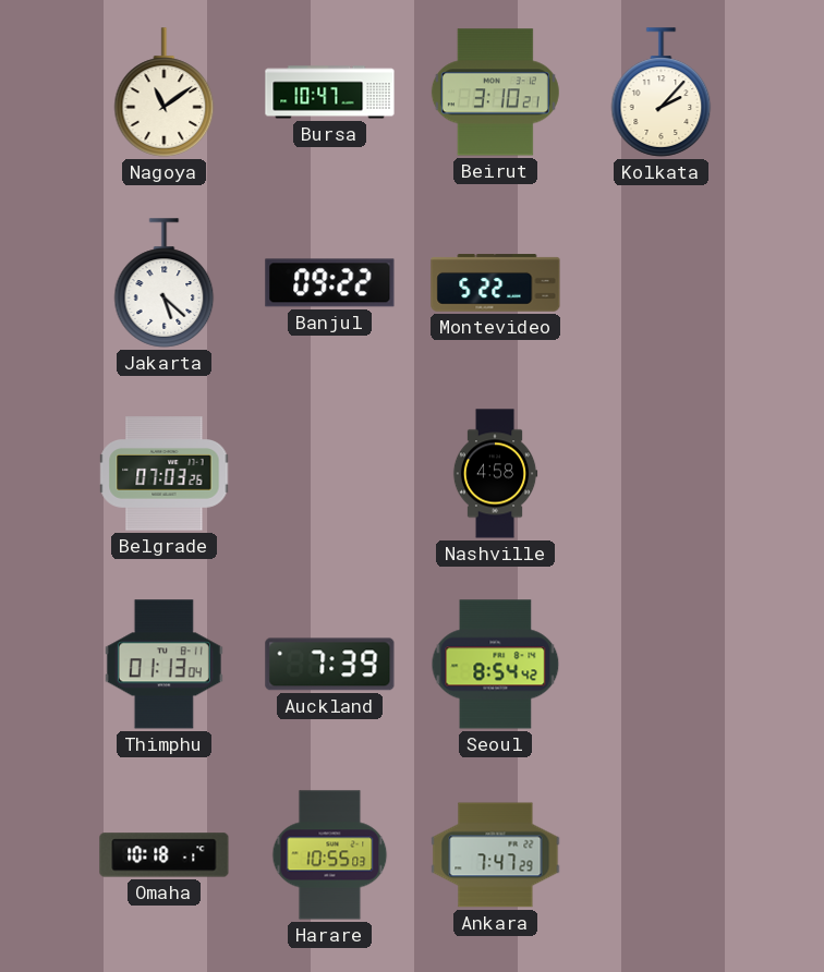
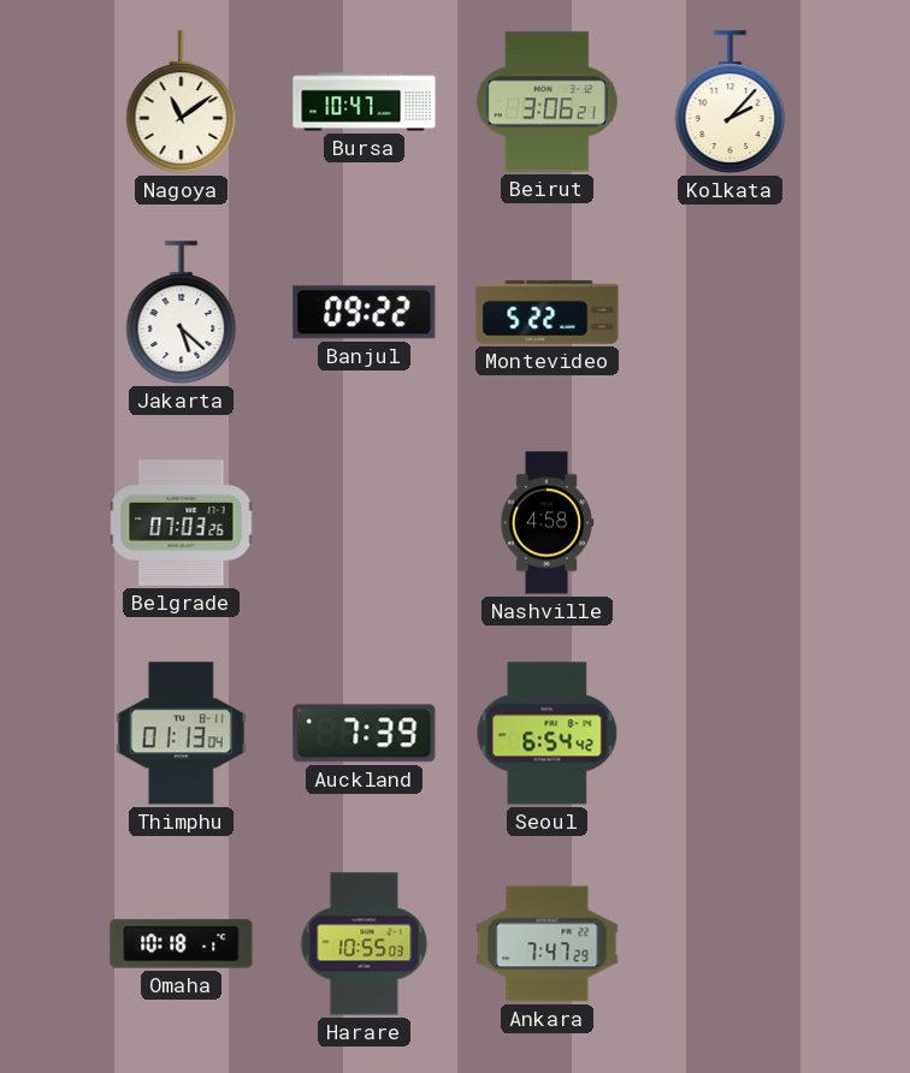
Beirut: 3:10 -> 3:06
Seoul: 8:54 -> 6:54
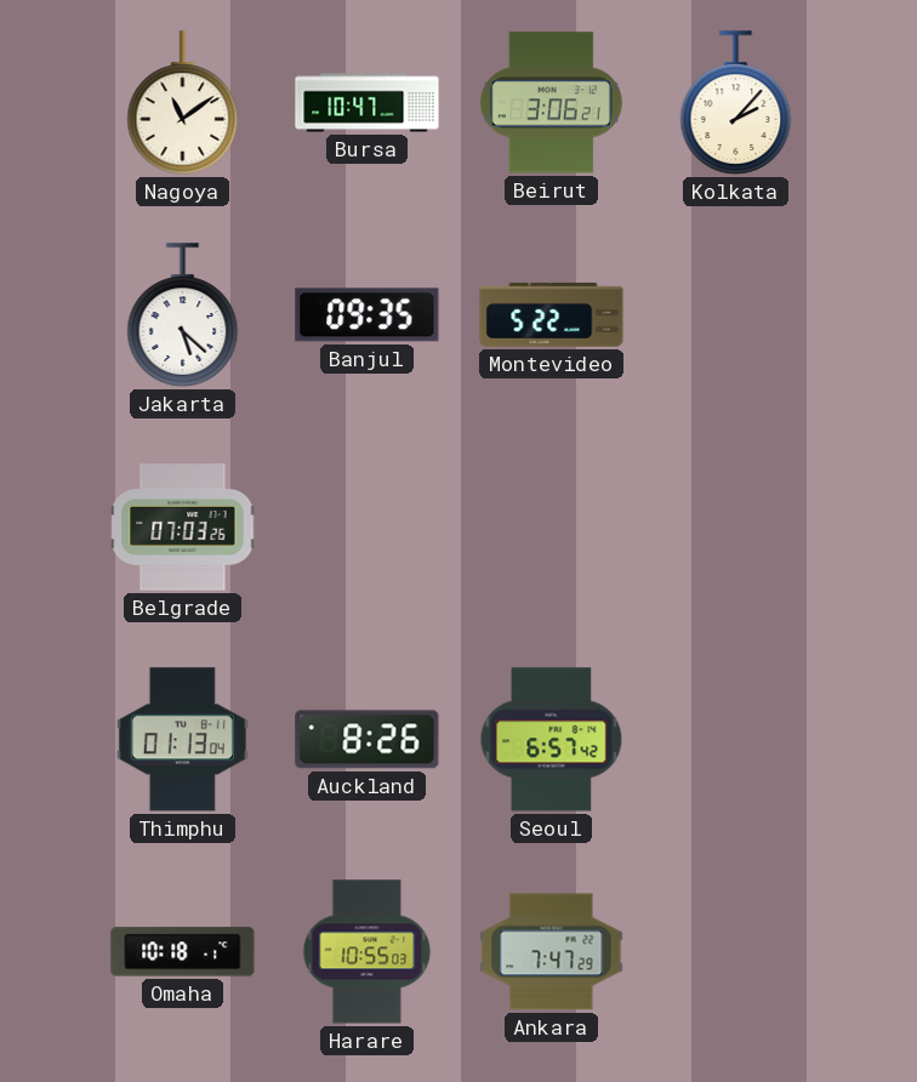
Banjul: 09:22 -> 09:35
Nashville: 4:58 -> none
Auckland: 7:39 -> 8:26
Seoul: 6:54 -> 6:57
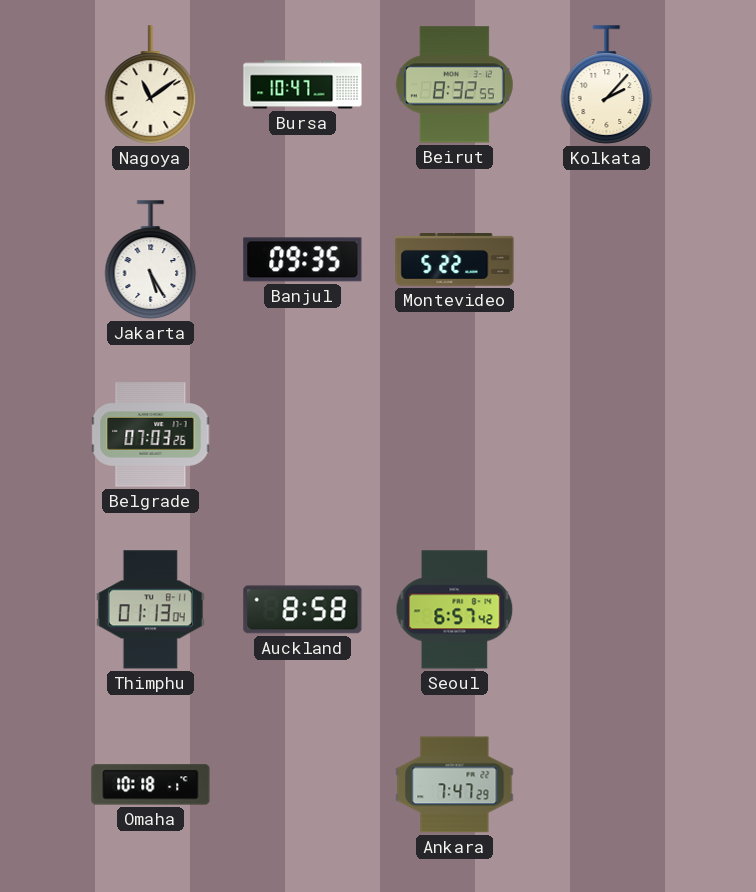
Beirut: 3:06 -> 8:32
Jakarta: 5:22 -> 5:25
Auckland: 8:26 -> 8:58
Harare: 10:55 -> none
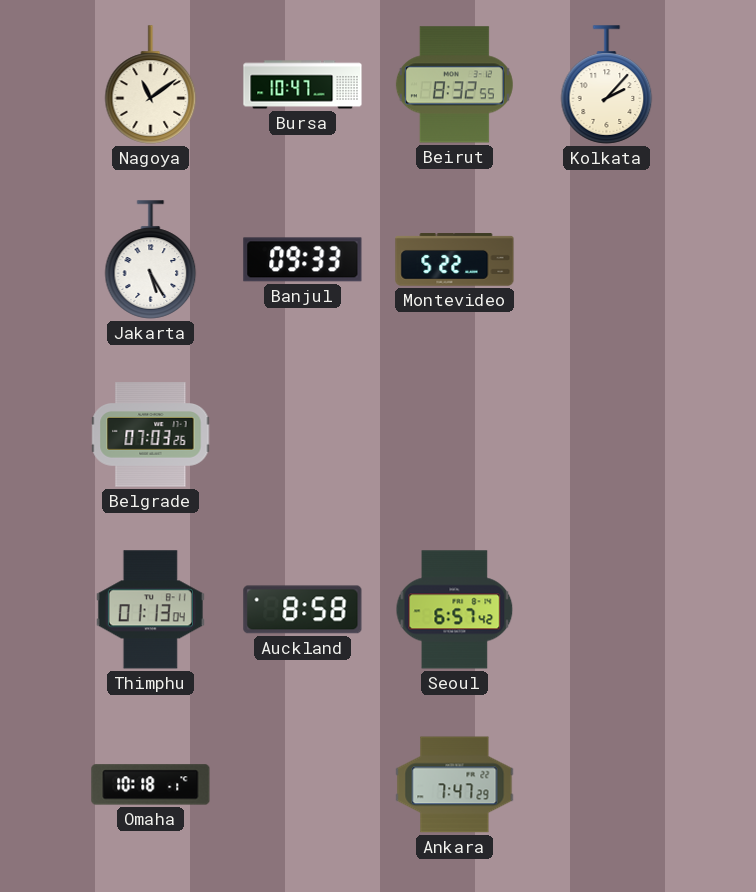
Banjul: 09:35 -> 09:33
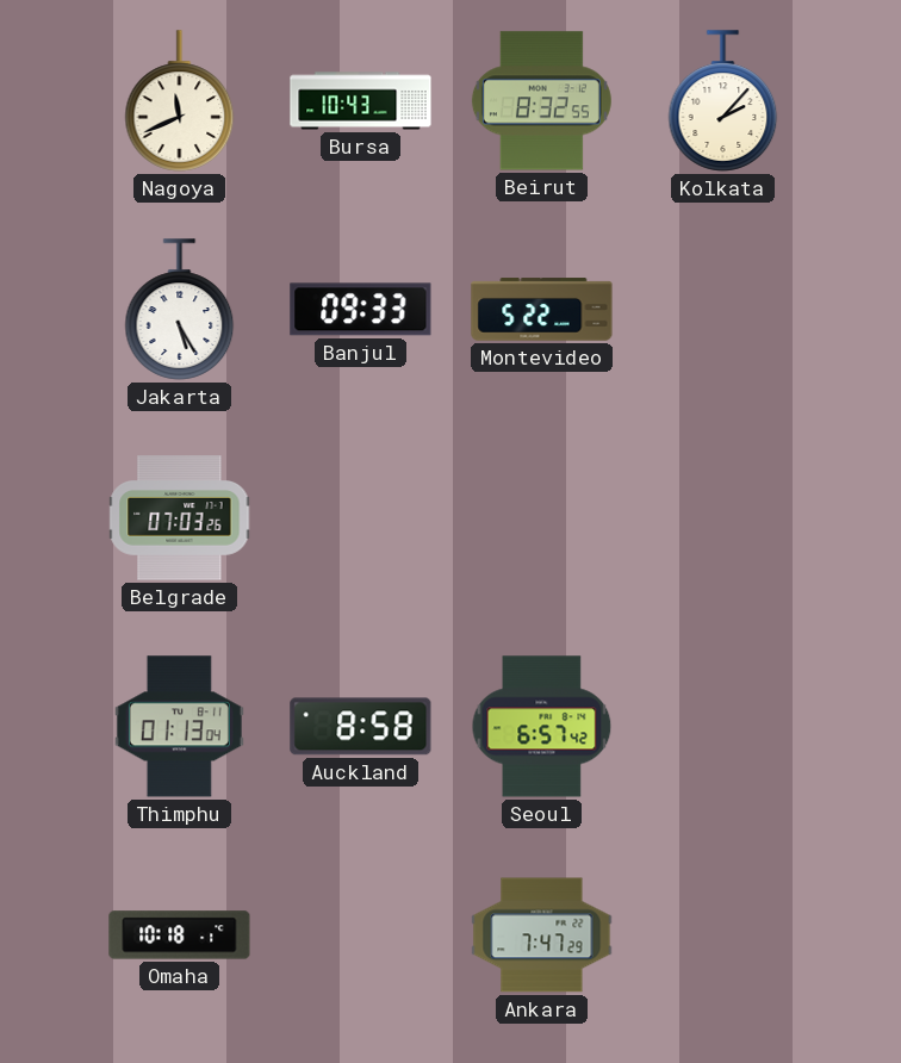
Nagoya: 11:09 -> 11:41
Bursa: 10:47 -> 10:43
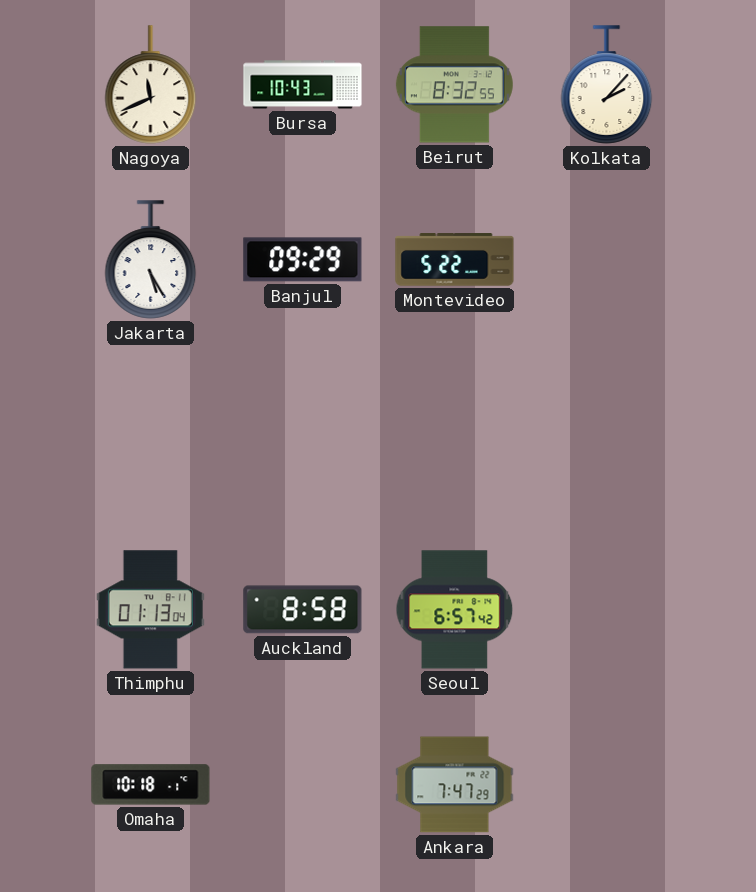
Banjul: 09:33 -> 09:29
Belgrade: 07:03 -> none
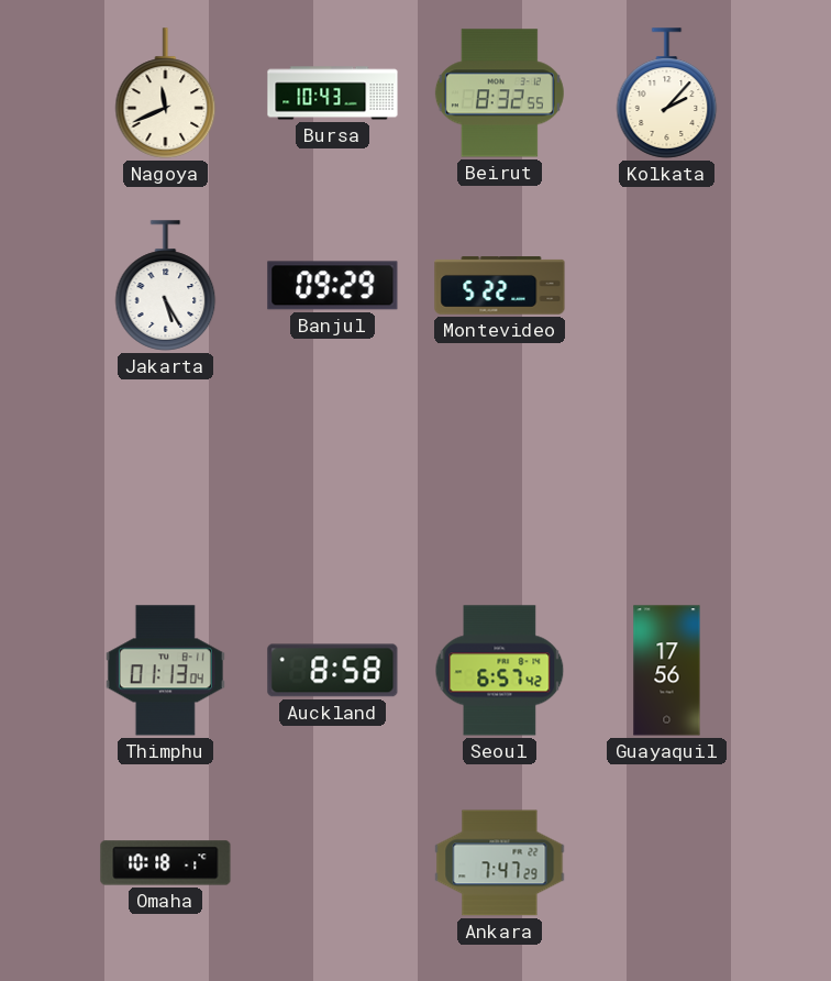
Guayaquil: none -> 17:56
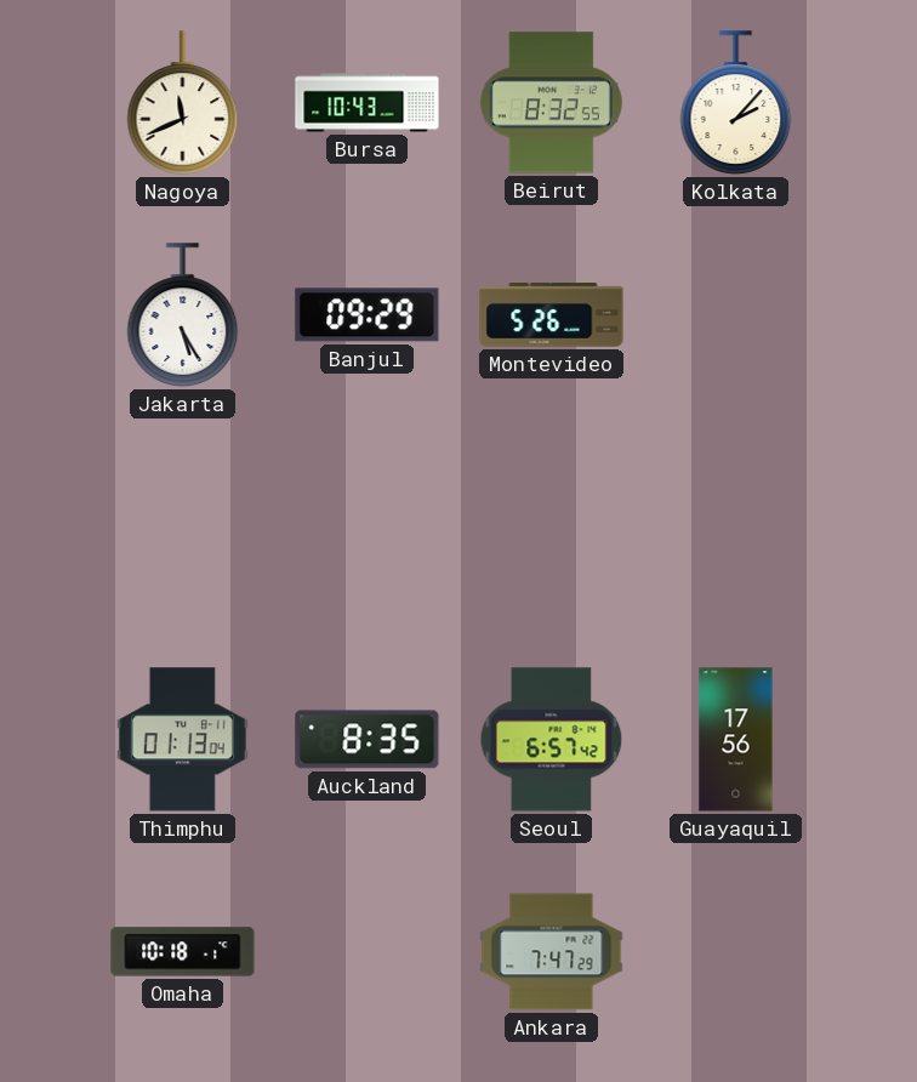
Montevideo: 5:22 -> 5:26
Auckland: 8:58 -> 8:35
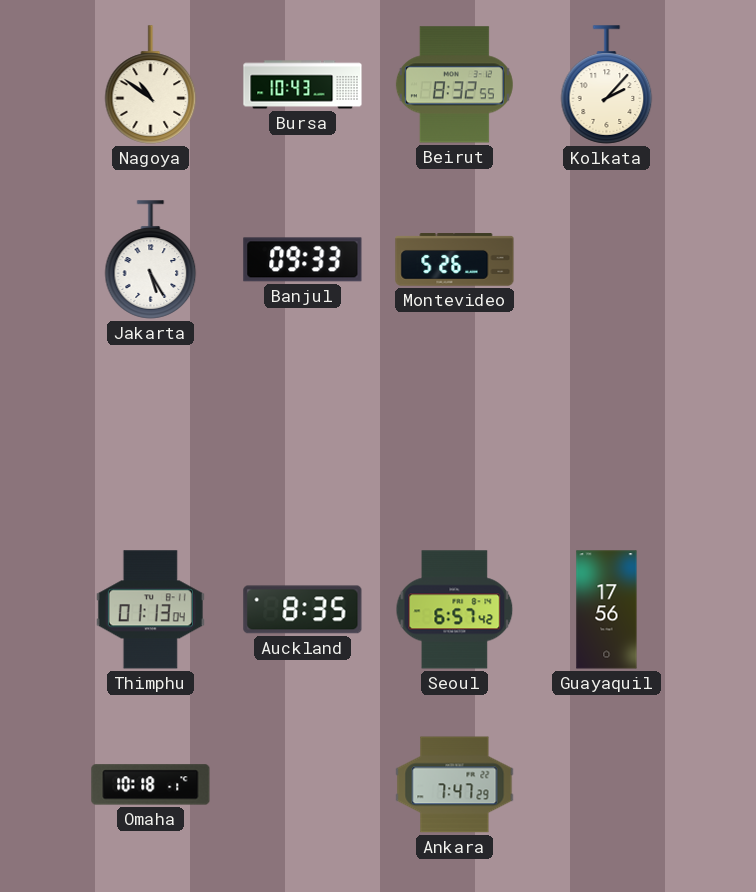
Nagoya: 11:41 -> 10:51
Banjul: 09:29 -> 09:33
